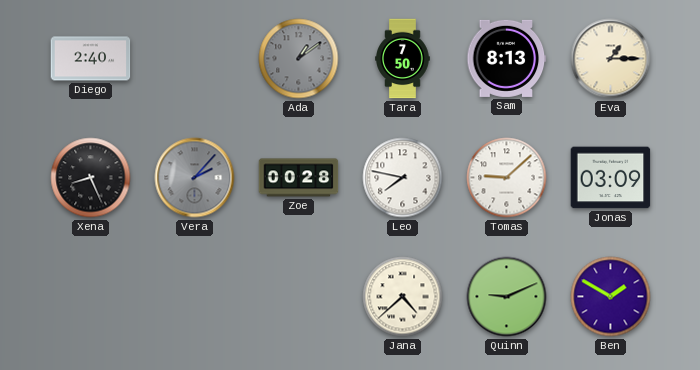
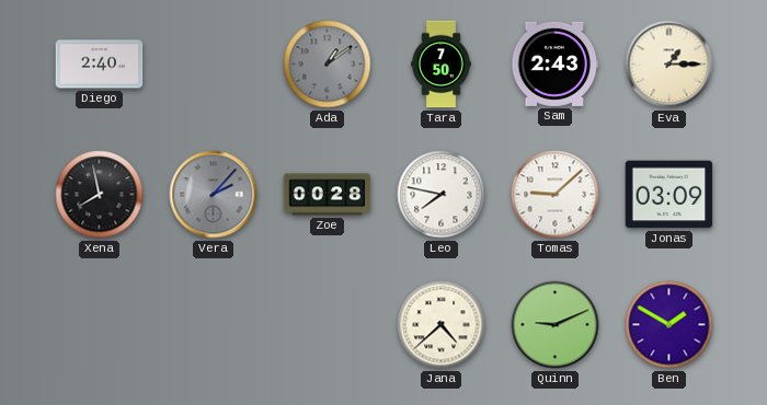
Sam: 8:13 -> 2:43
Xena: 8:26 -> 7:58
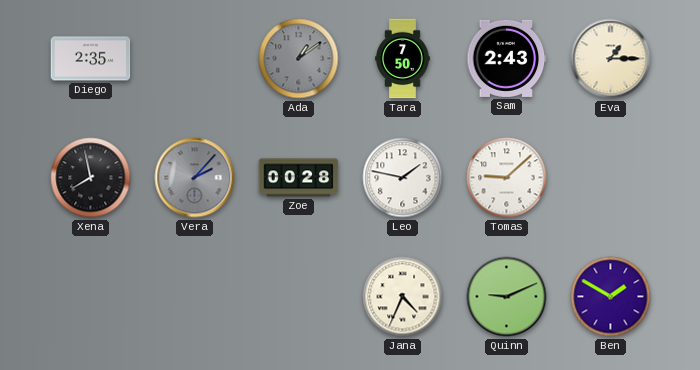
Diego: 2:40 -> 2:35
Leo: 7:47 -> 1:47
Jonas: 03:09 -> none
Jana: 4:38 -> 4:34
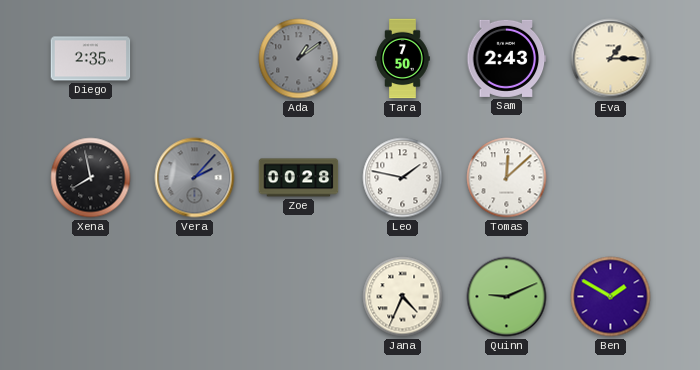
Tomas: 9:08 -> 12:08
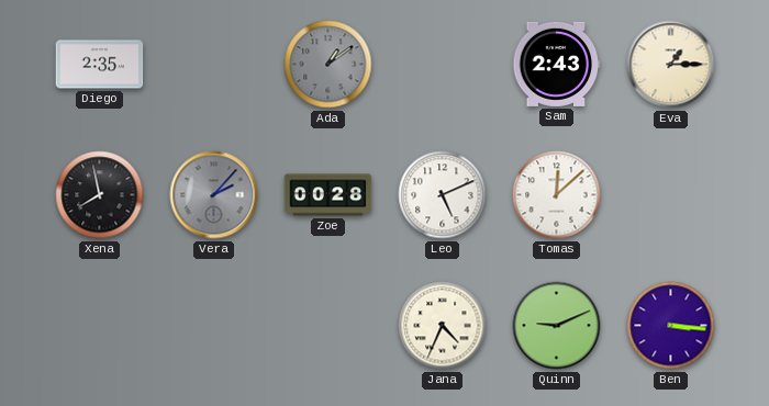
Tara: 7:50 -> none
Leo: 1:47 -> 5:11
Ben: 1:50 -> 3:16
